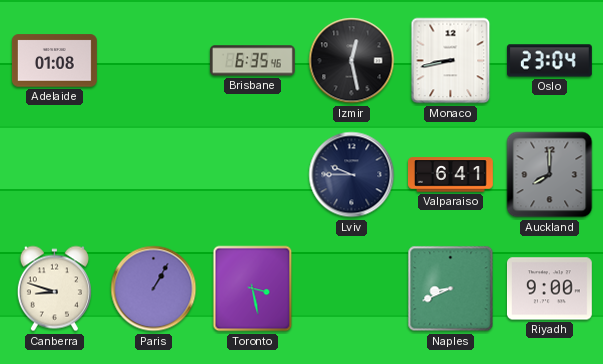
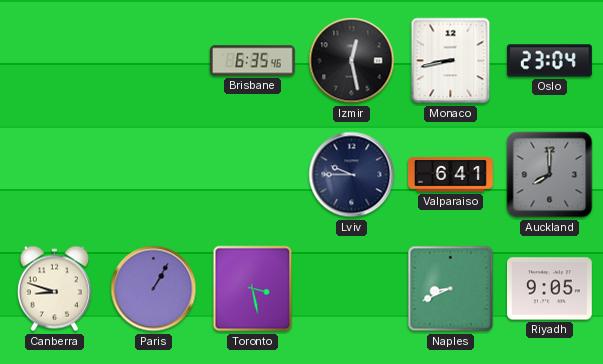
Adelaide: 01:08 -> none
Riyadh: 9:00 -> 9:05
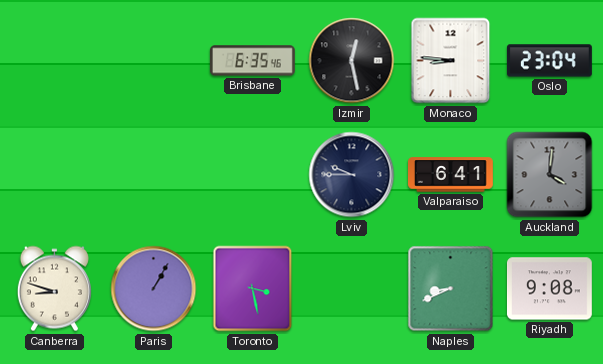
Monaco: 8:43 -> 8:46
Auckland: 8:00 -> 4:01
Riyadh: 9:05 -> 9:08
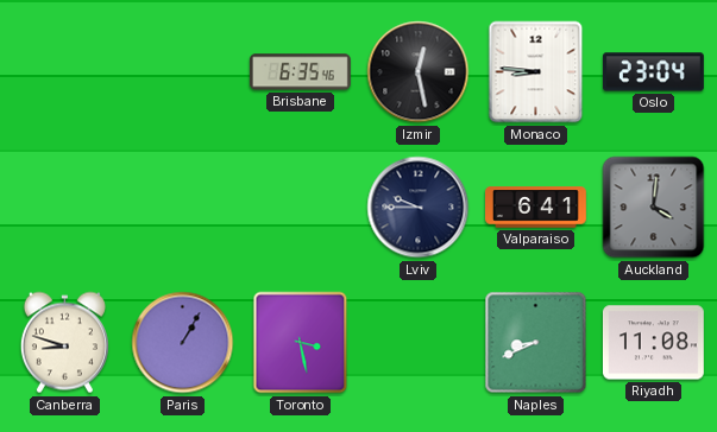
Riyadh: 9:08 -> 11:08
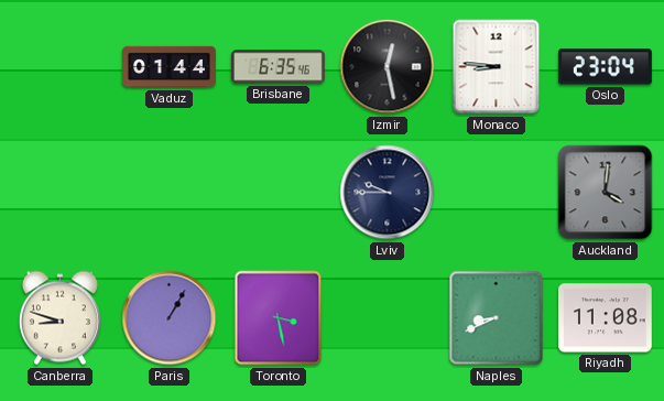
Vaduz: none -> 01:44
Valparaiso: 6:41 -> none
